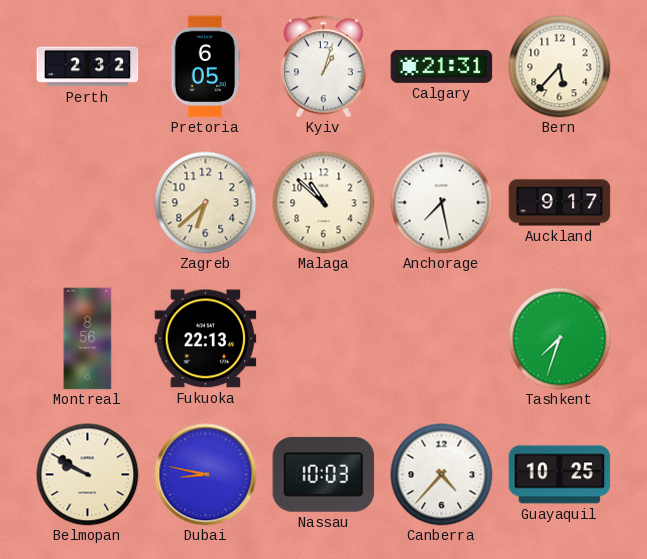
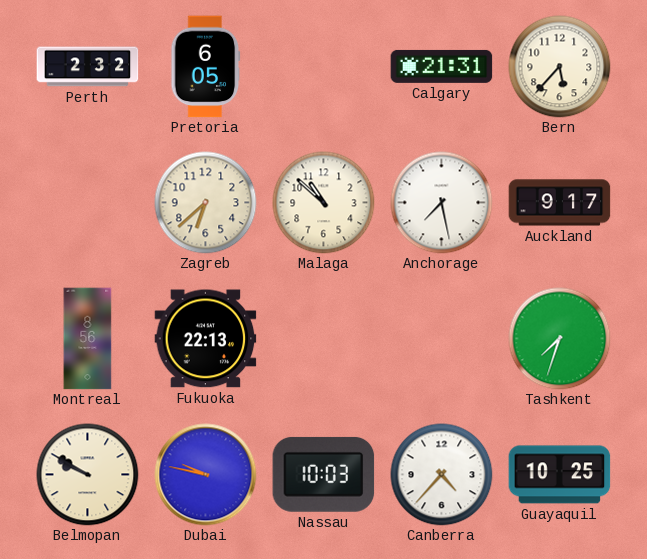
Kyiv: 1:03 -> none
Dubai: 8:47 -> 9:47
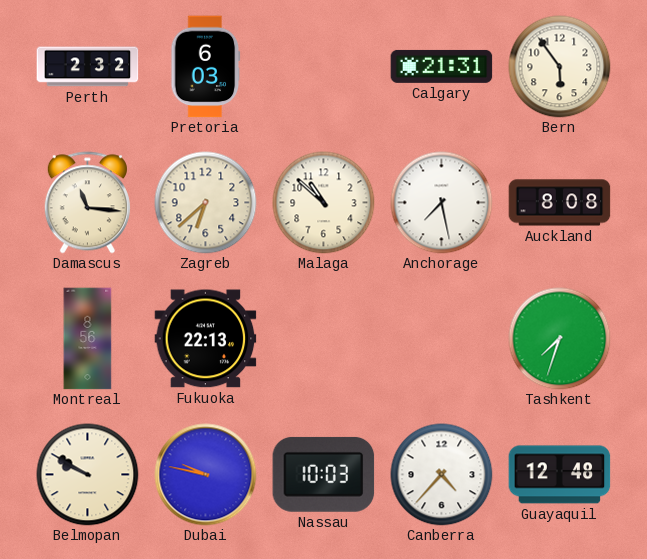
Pretoria: 6:05 -> 6:03
Bern: 5:37 -> 5:54
Damascus: none -> 11:16
Auckland: 9:17 -> 8:08
Guayaquil: 10:25 -> 12:48
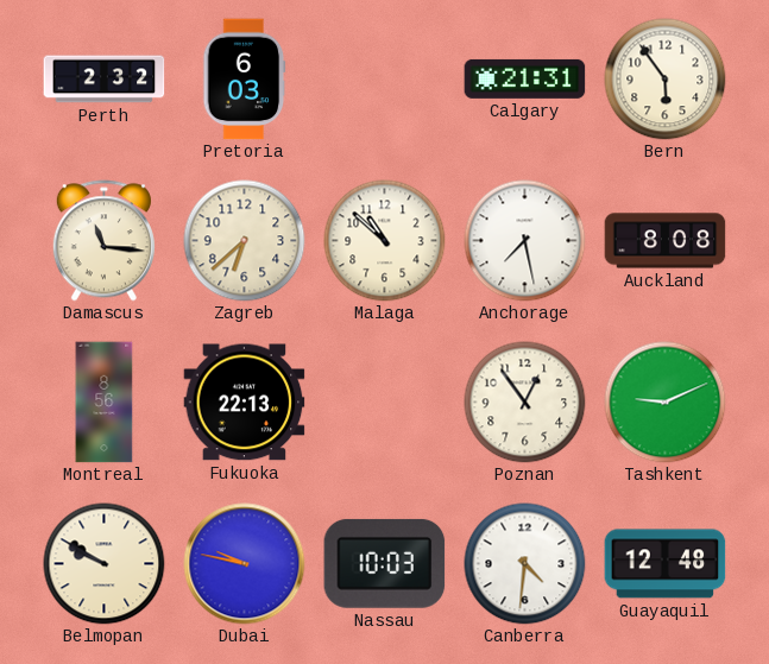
Poznan: none -> 12:54
Tashkent: 7:33 -> 9:11
Canberra: 4:37 -> 4:31
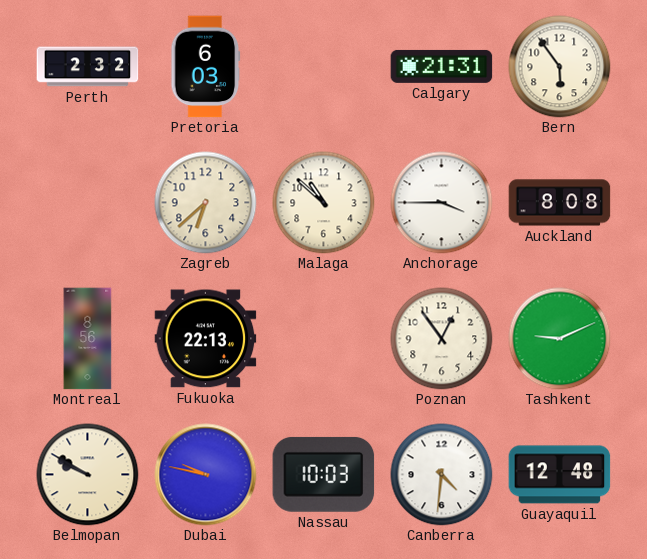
Damascus: 11:16 -> none
Anchorage: 7:28 -> 3:45
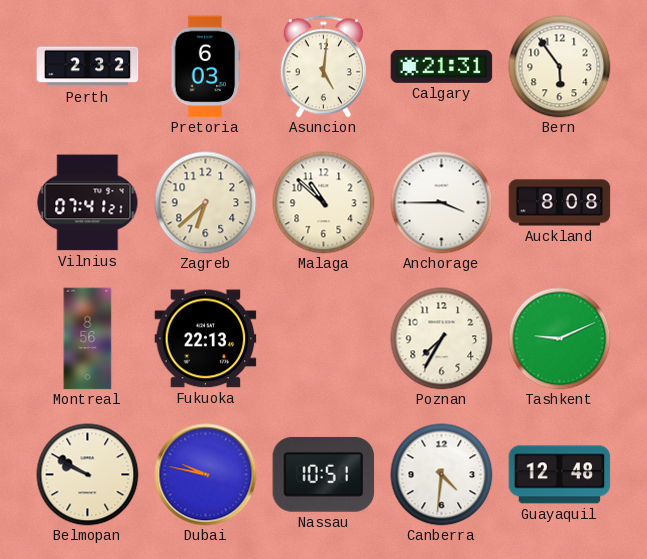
Asuncion: none -> 5:01
Vilnius: none -> 07:41
Poznan: 12:54 -> 7:35
Nassau: 10:03 -> 10:51
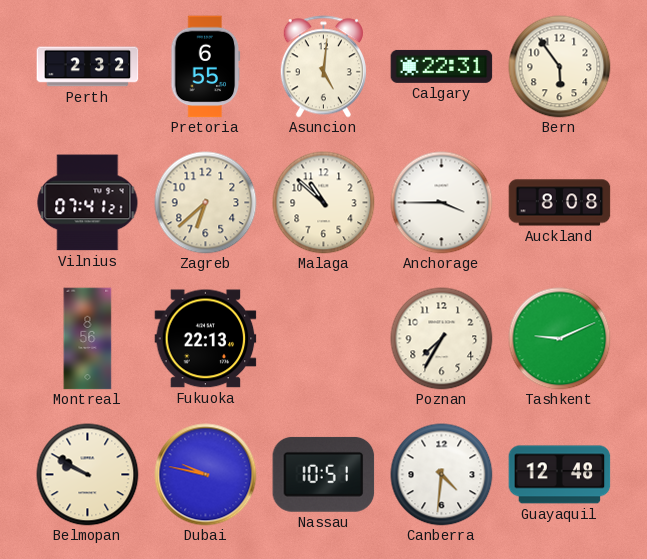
Pretoria: 6:03 -> 6:55
Calgary: 21:31 -> 22:31
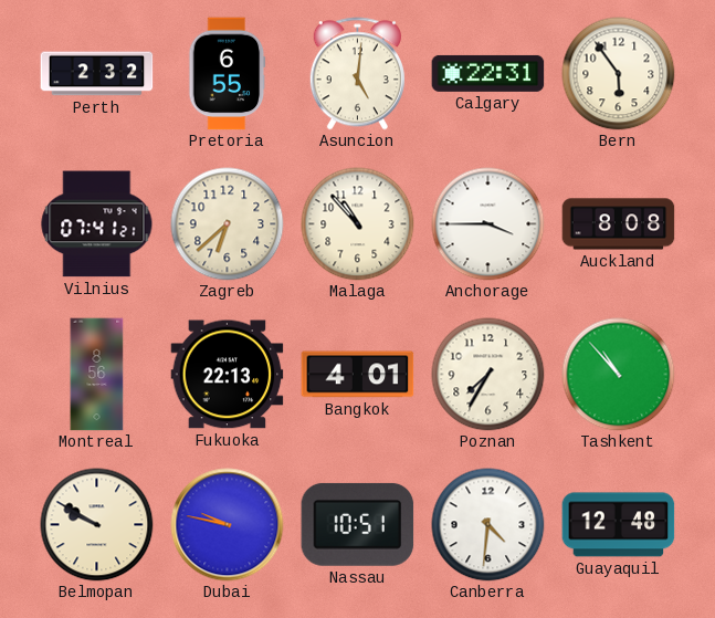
Malaga: 10:52 -> 10:53
Bangkok: none -> 4:01
Tashkent: 9:11 -> 10:53
